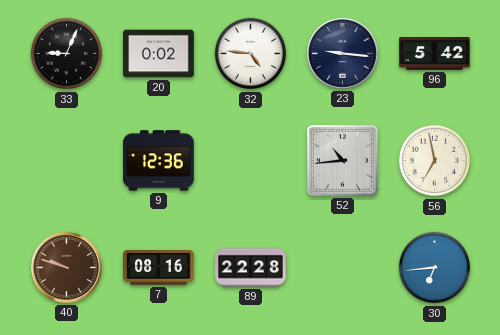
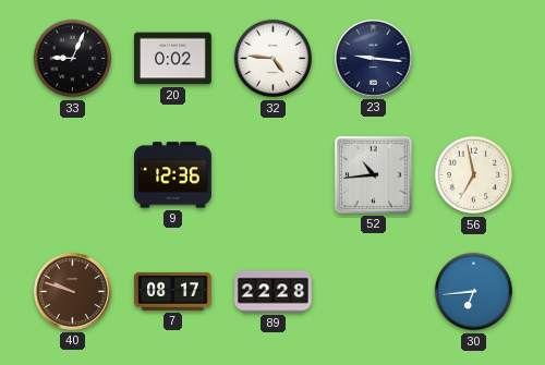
96: 5:42 -> none
7: 08:16 -> 08:17
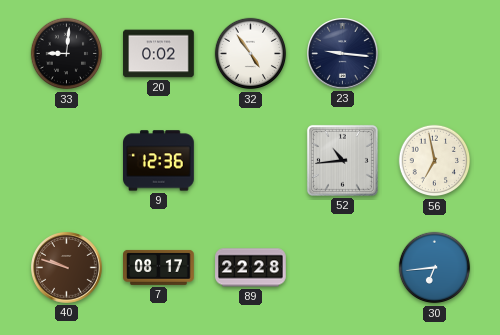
33: 9:04 -> 9:01
32: 4:46 -> 4:54
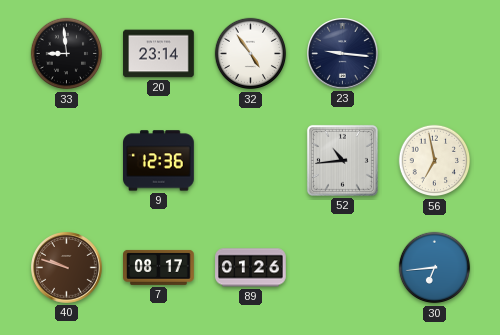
33: 9:01 -> 8:59
20: 0:02 -> 23:14
89: 22:28 -> 01:26
